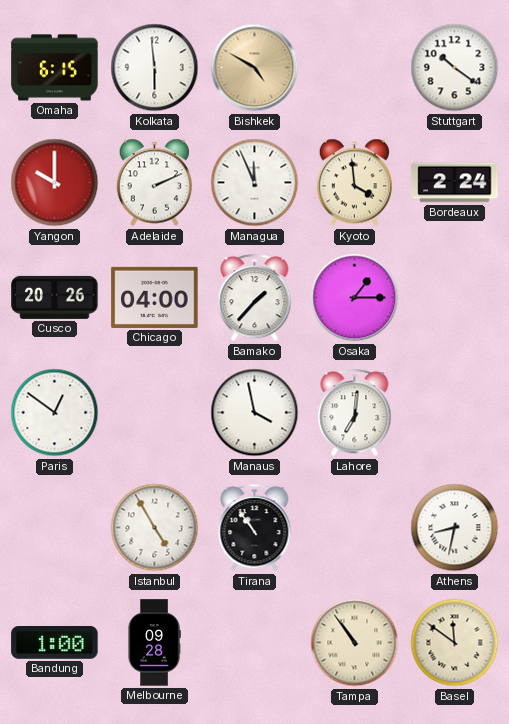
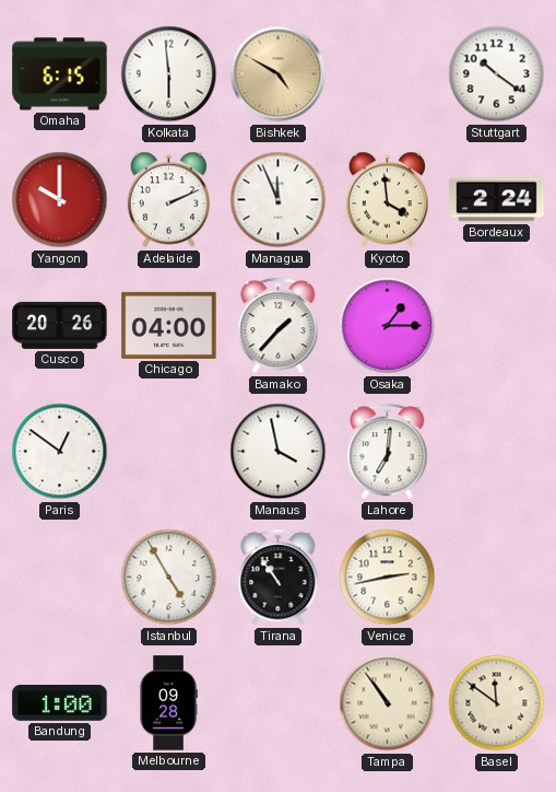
Venice: none -> 2:43
Athens: 8:32 -> none
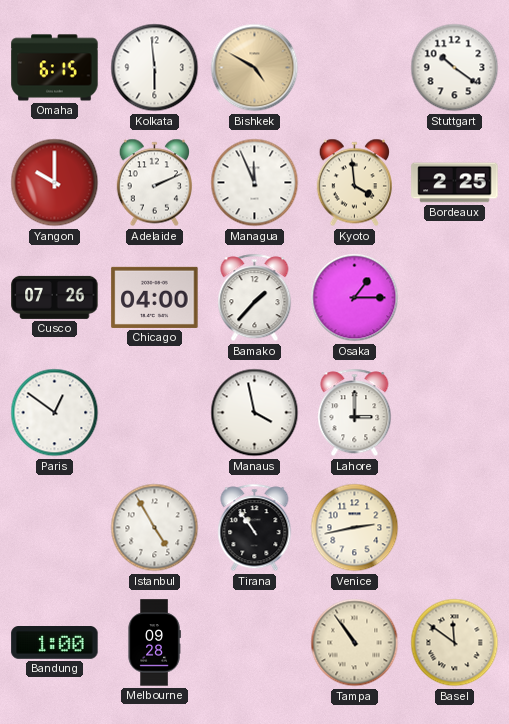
Bordeaux: 2:24 -> 2:25
Cusco: 20:26 -> 07:26
Lahore: 7:01 -> 3:00
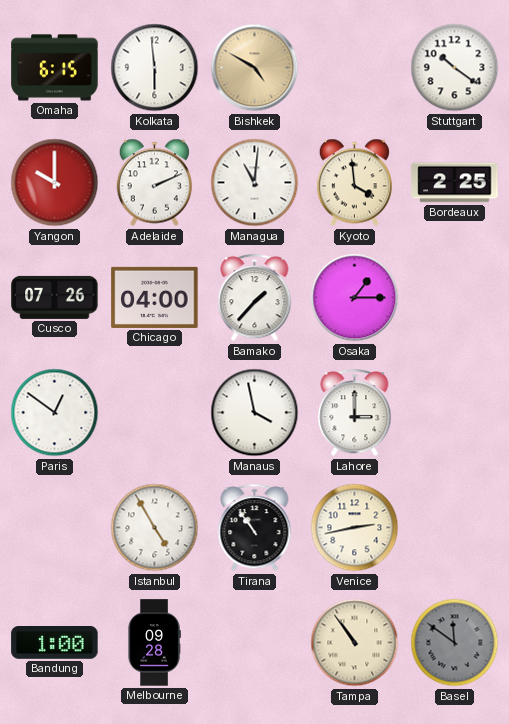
Managua: 11:56 -> 11:01
Basel dial: cream -> grey
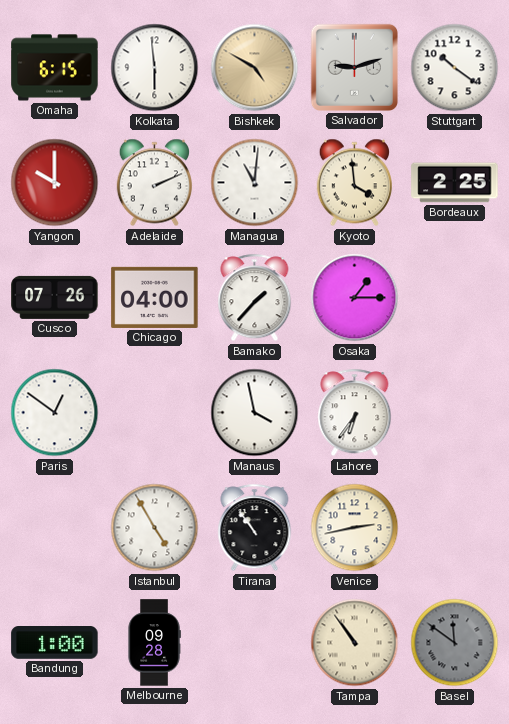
Salvador: none -> 9:12
Lahore: 3:00 -> 6:36
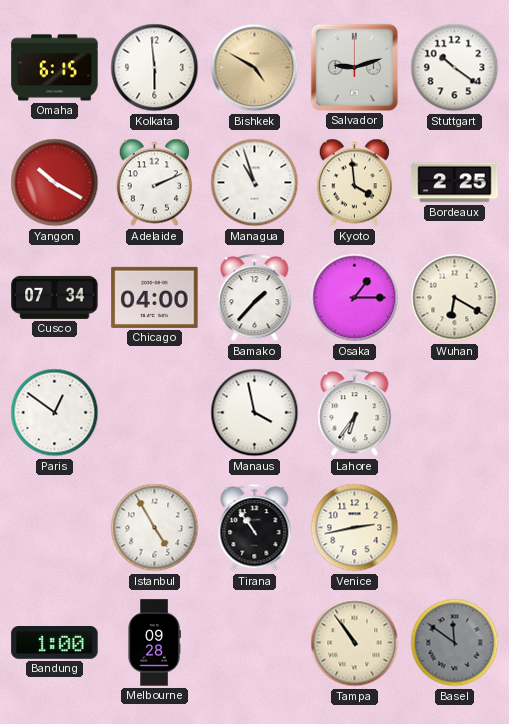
Yangon: 10:00 -> 10:20
Managua: 11:01 -> 10:57
Cusco: 07:26 -> 07:34
Wuhan: none -> 6:20
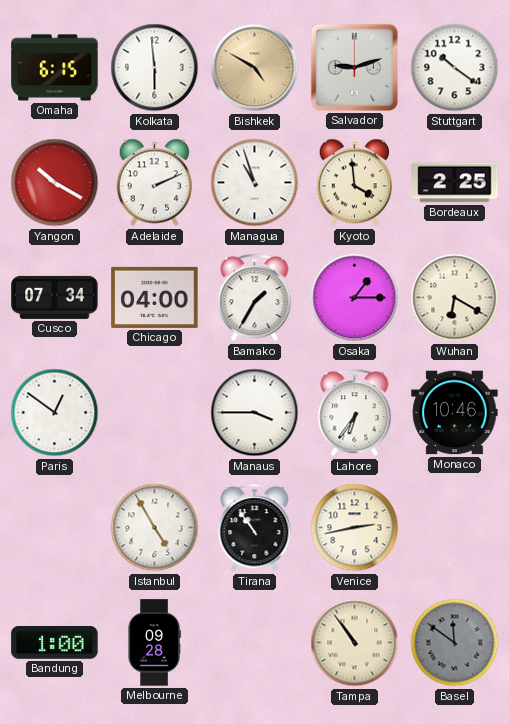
Bamako: 1:37 -> 1:35
Manaus: 3:58 -> 3:45
Monaco: none -> 10:46
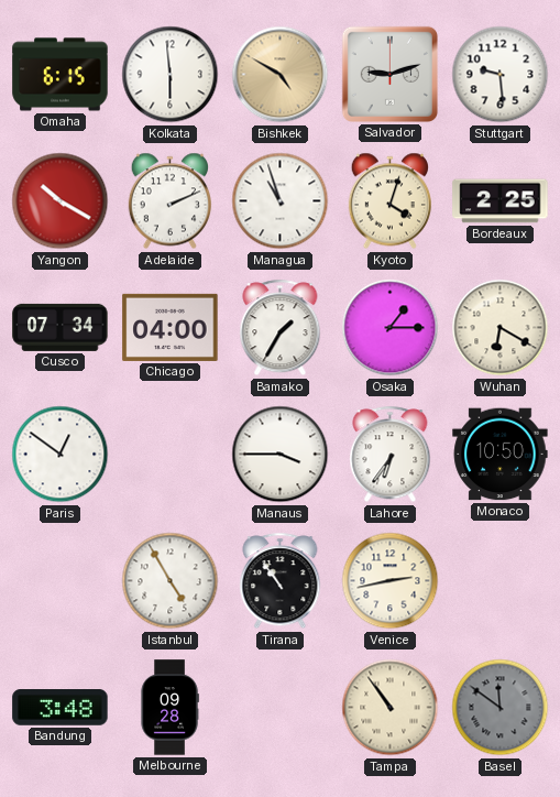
Stuttgart: 10:21 -> 9:29
Kyoto: 3:59 -> 4:03
Monaco: 10:46 -> 10:50
Bandung: 1:00 -> 3:48
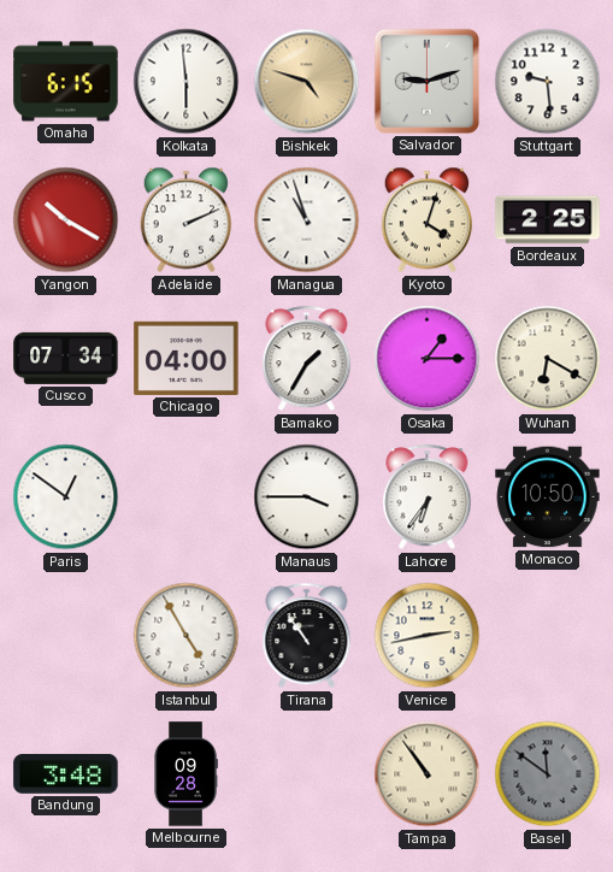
Bishkek: 4:50 -> 4:48
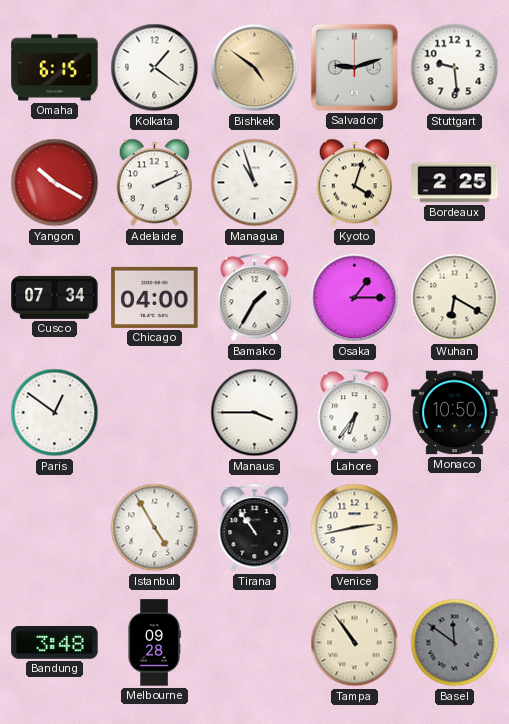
Kolkata: 5:59 -> 1:21
Bishkek: 4:48 -> 4:51
